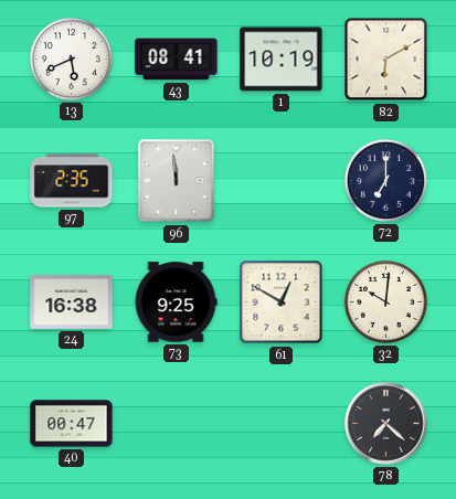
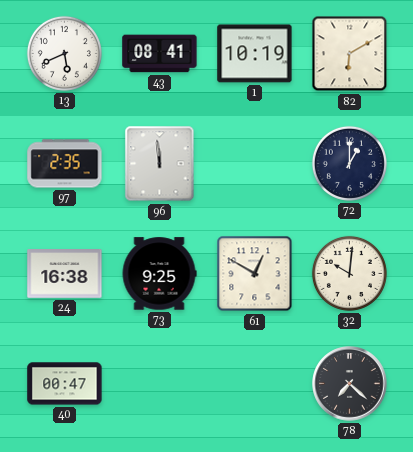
72: 7:00 -> 1:00
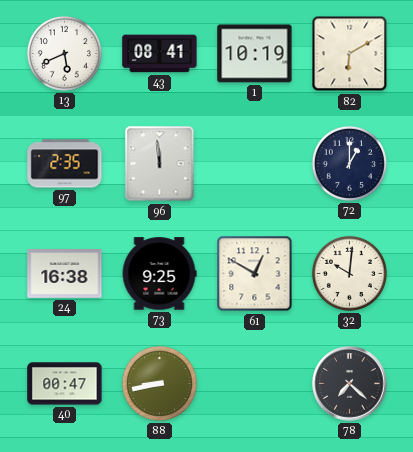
88: none -> 8:43
